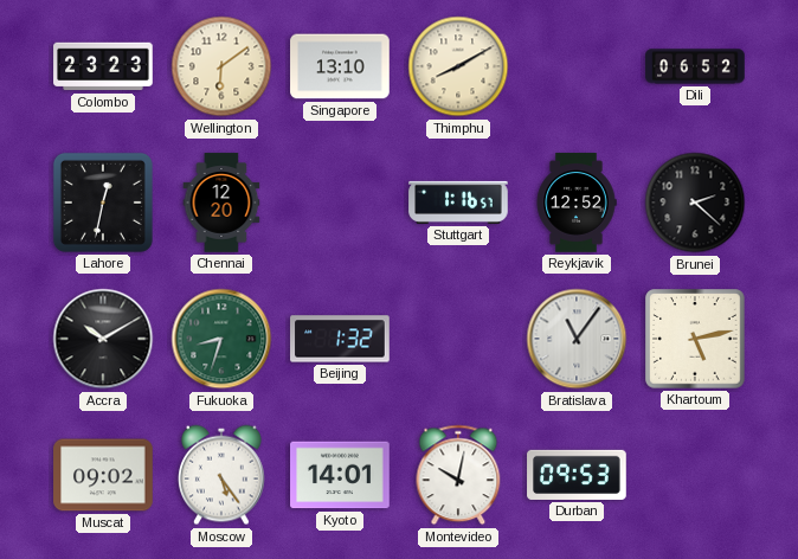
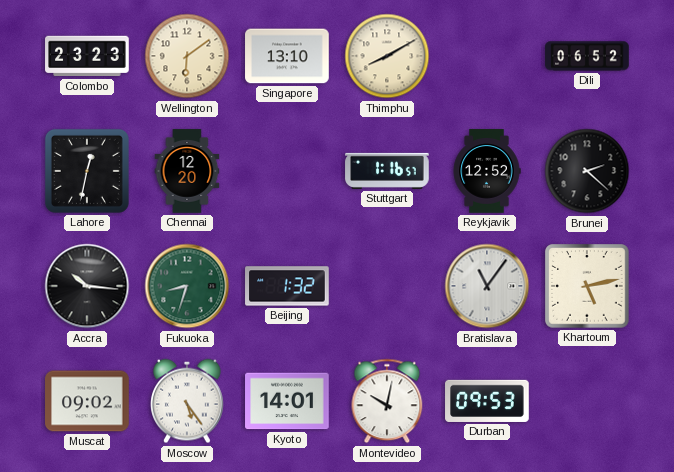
Accra: 10:10 -> 10:16
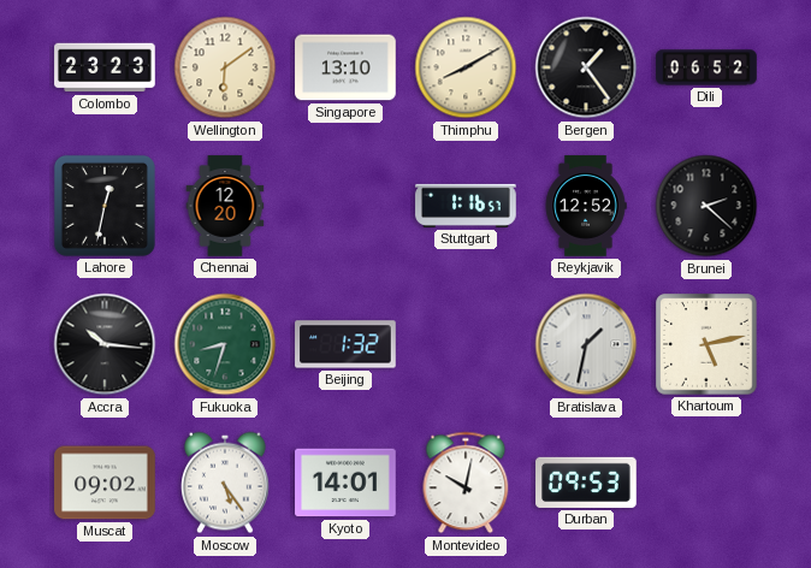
Bergen: none -> 1:24
Bratislava: 11:06 -> 1:32
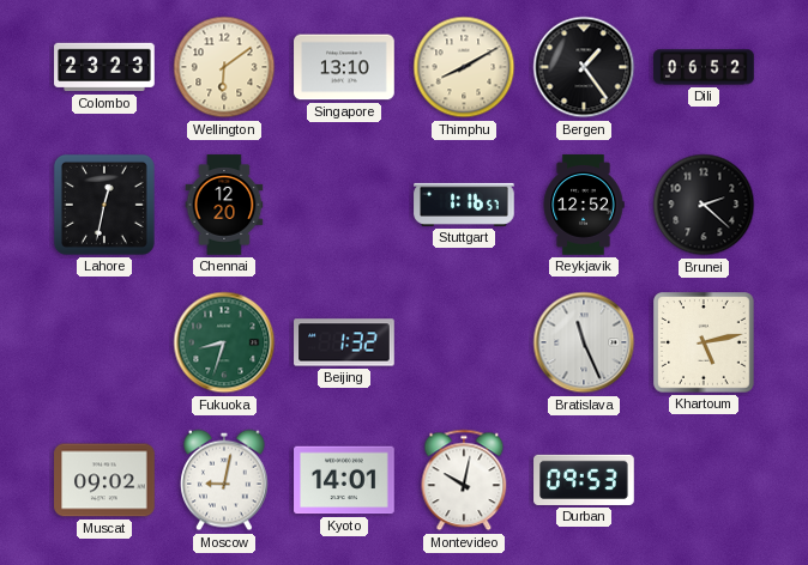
Accra: 10:16 -> none
Bratislava: 1:32 -> 11:26
Moscow: 5:24 -> 9:02
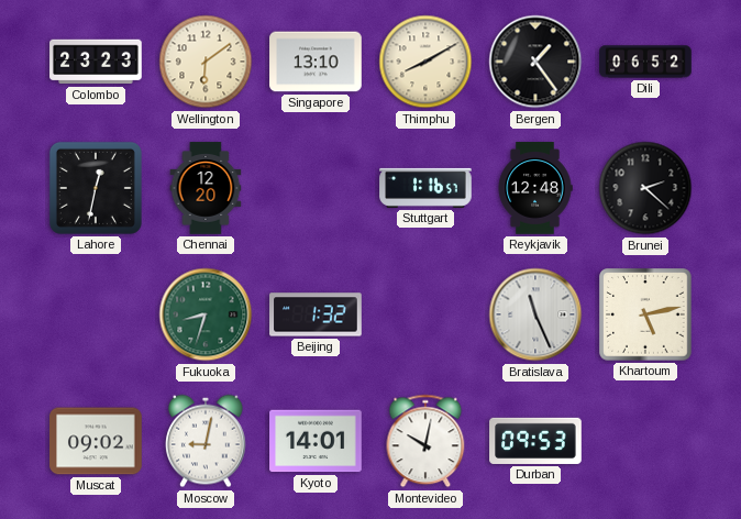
Reykjavik: 12:52 -> 12:48
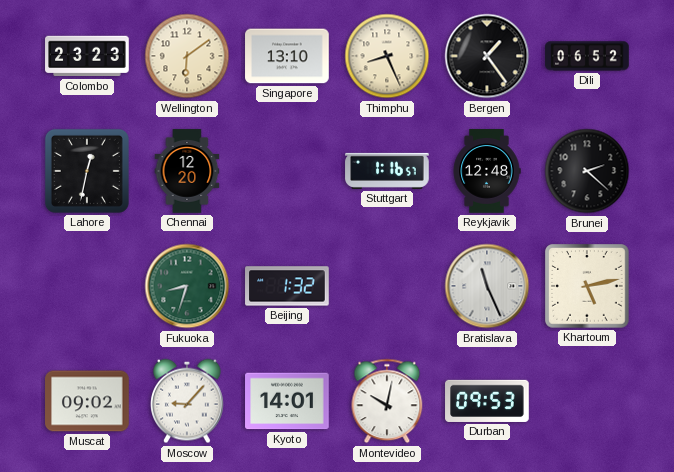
Thimphu: 8:10 -> 8:26
Moscow: 9:02 -> 9:07
